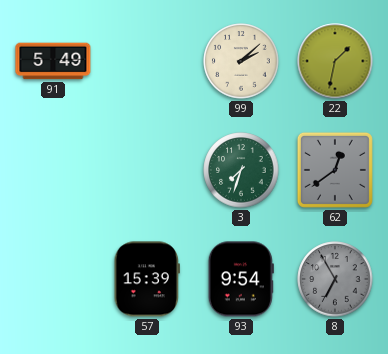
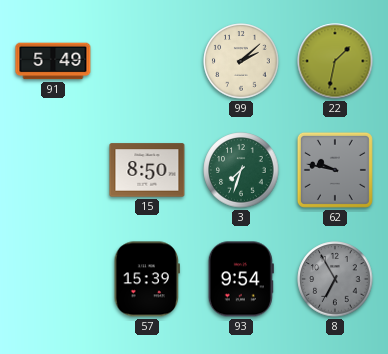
15: none -> 8:50
62: 12:39 -> 9:47
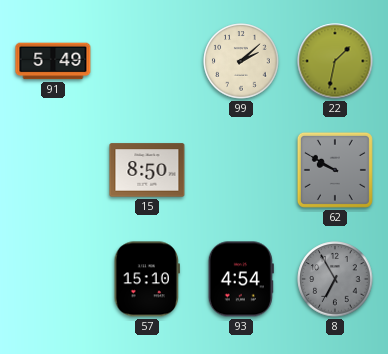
3: 7:33 -> none
62: 9:47 -> 9:50
57: 15:39 -> 15:10
93: 9:54 -> 4:54
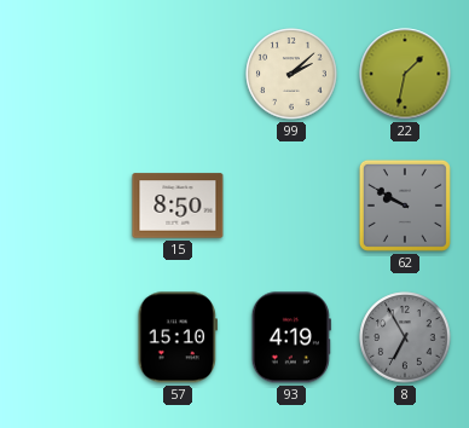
91: 5:49 -> none
93: 4:54 -> 4:19
